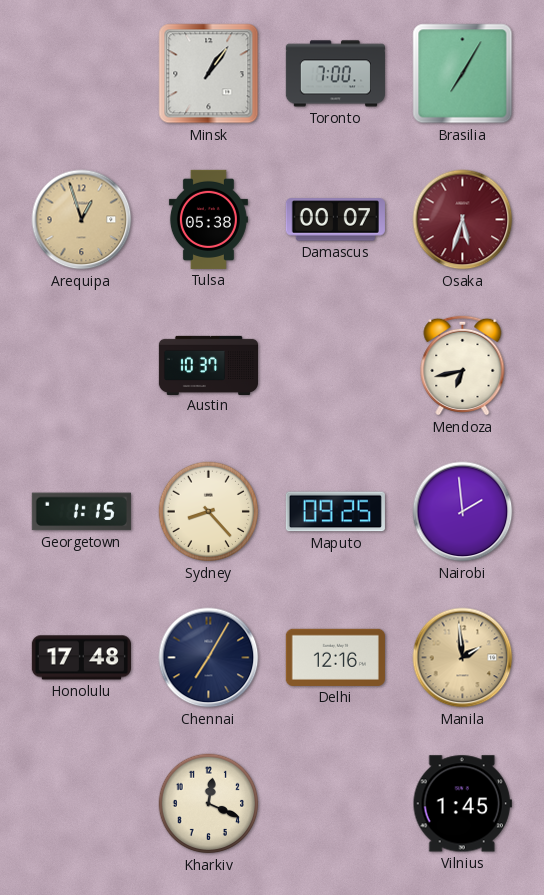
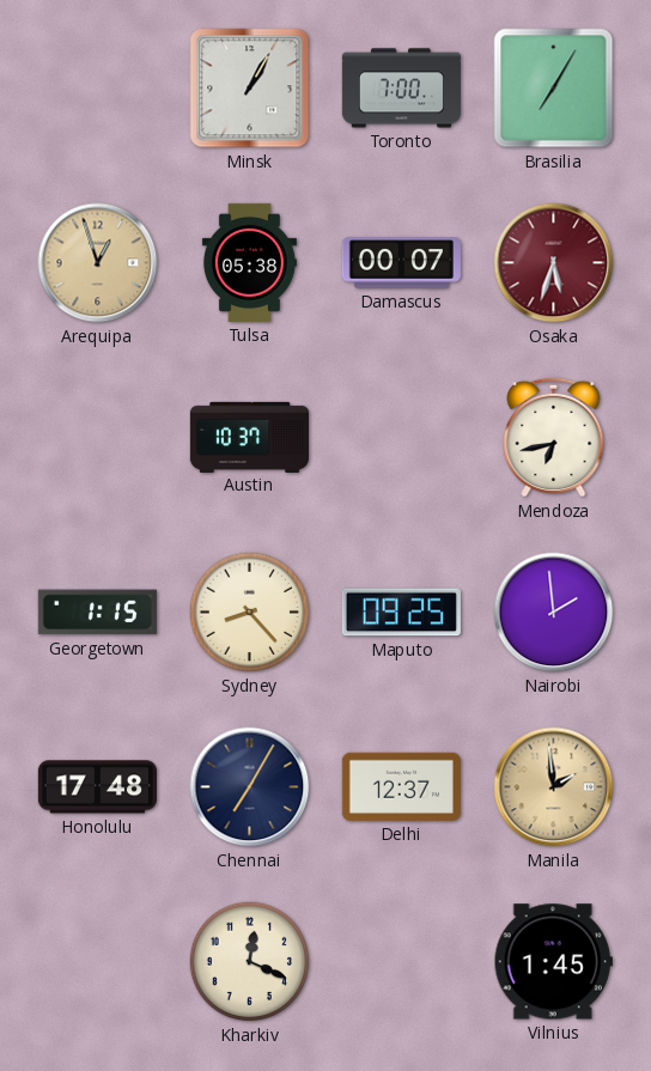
Minsk: 1:06 -> 1:05
Delhi: 12:16 -> 12:37
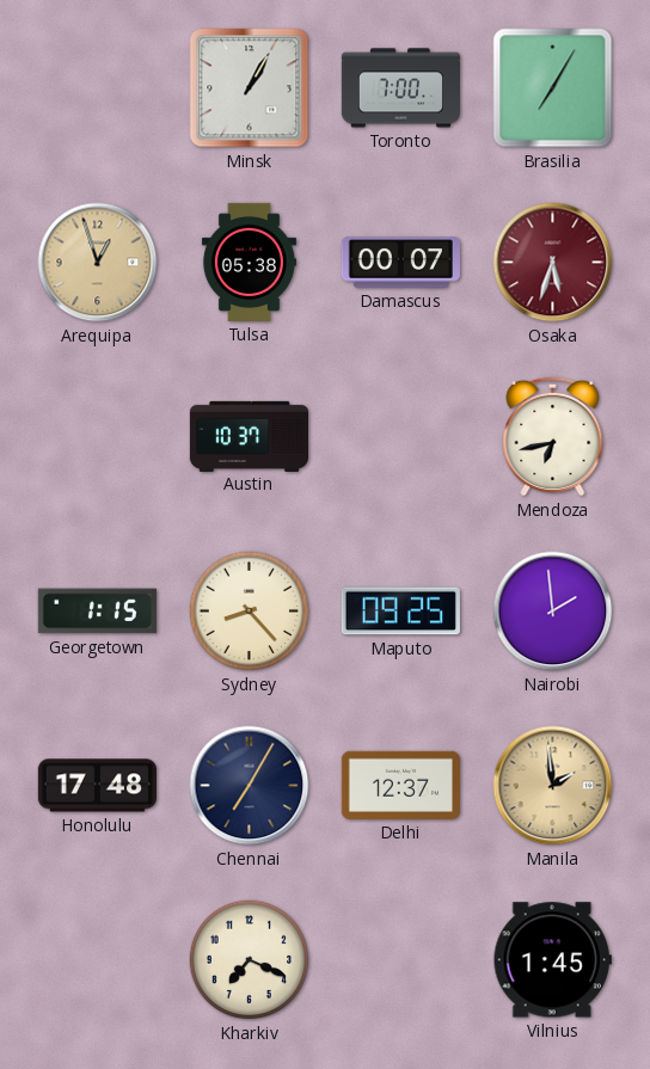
Kharkiv: 12:19 -> 7:19
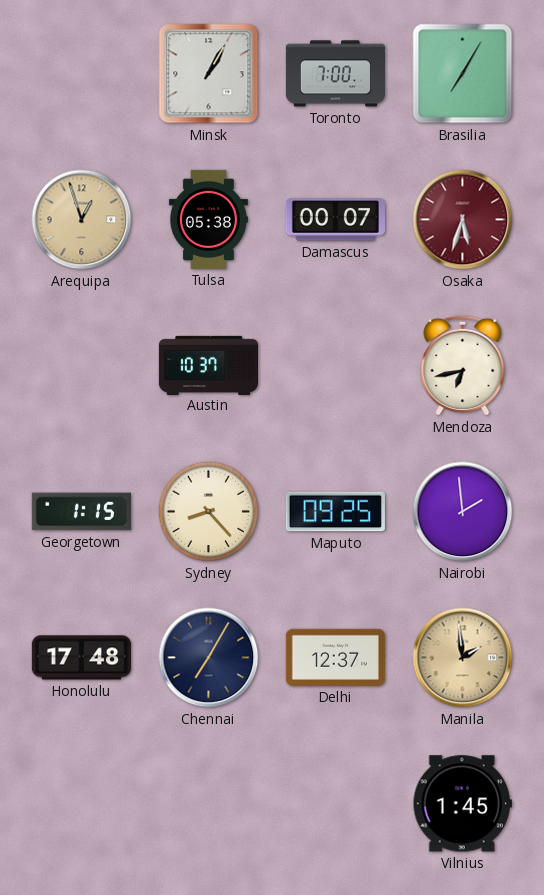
Kharkiv: 7:19 -> none
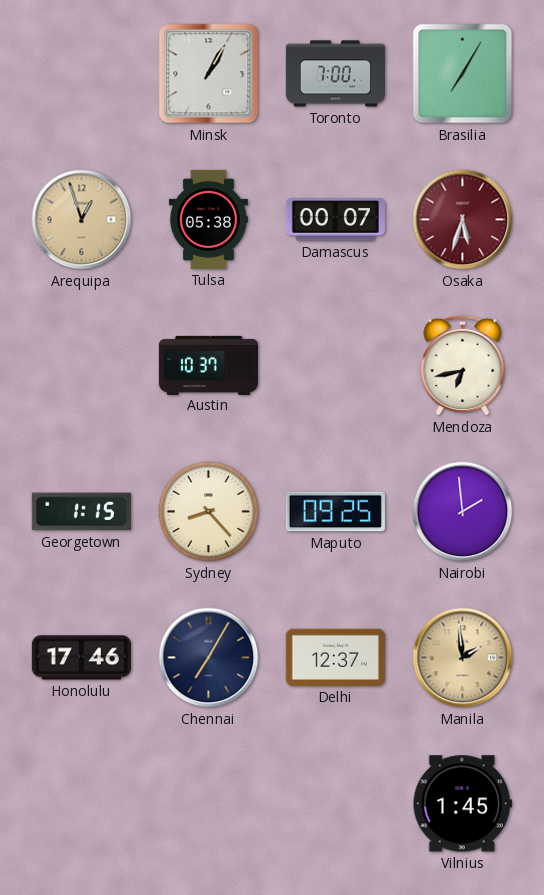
Honolulu: 17:48 -> 17:46
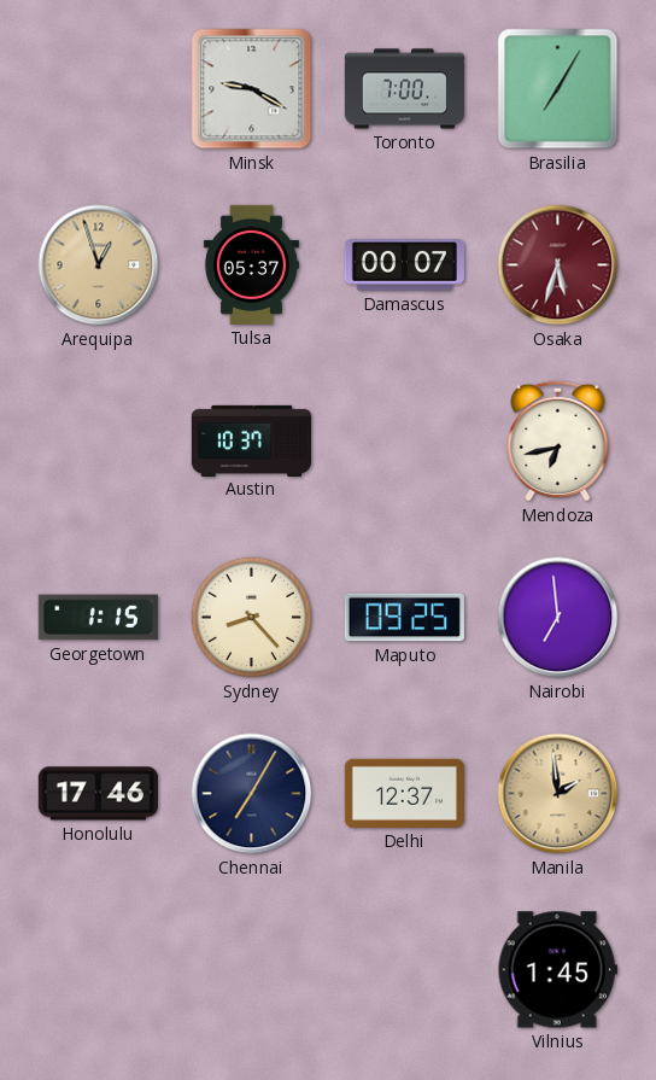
Minsk: 1:05 -> 9:20
Tulsa: 05:38 -> 05:37
Nairobi: 1:59 -> 6:59
